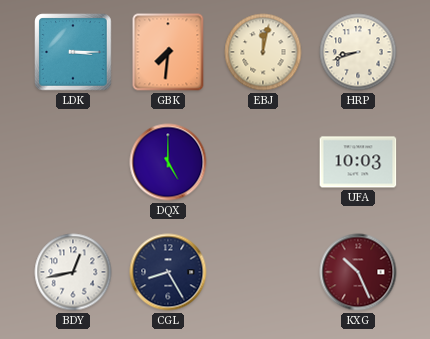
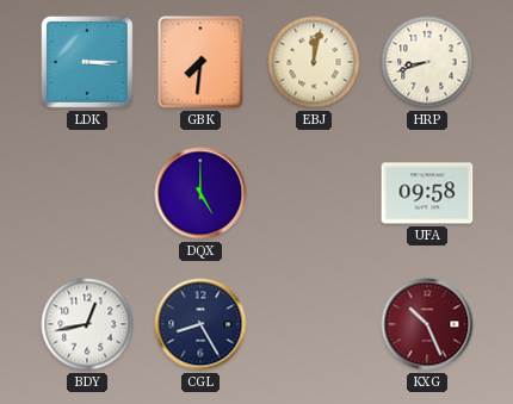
UFA: 10:03 -> 09:58
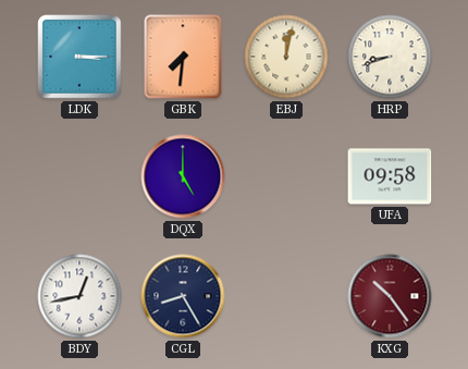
KXG: 10:26 -> 10:24
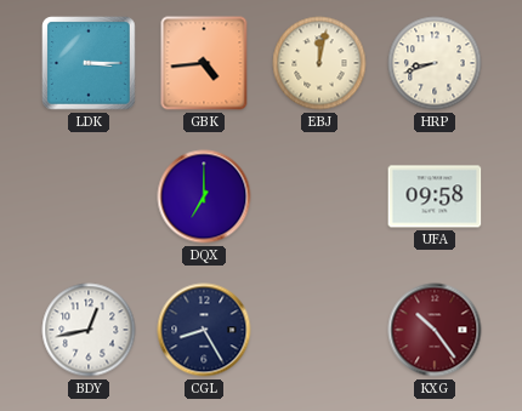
GBK: 7:31 -> 4:44
DQX: 5:00 -> 7:00
